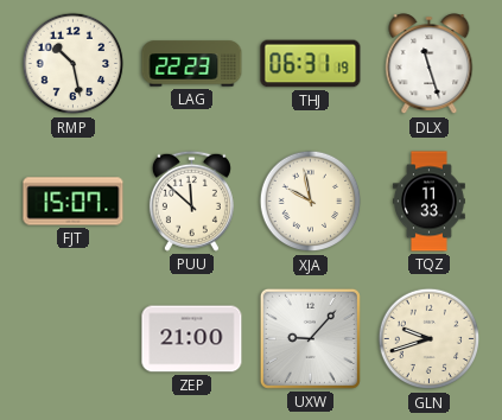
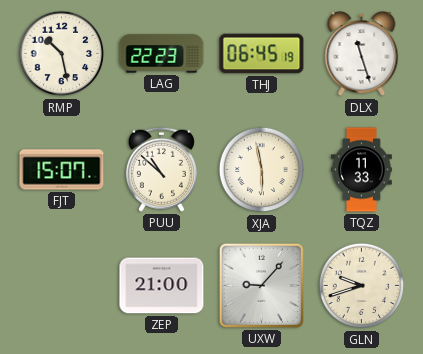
THJ: 06:31 -> 06:45
PUU: 11:52 -> 10:52
XJA: 9:58 -> 5:58
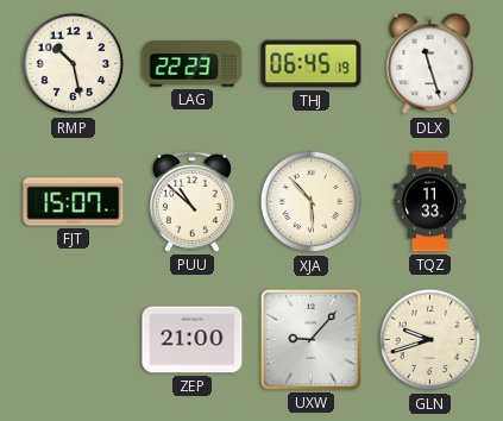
XJA: 5:58 -> 5:53
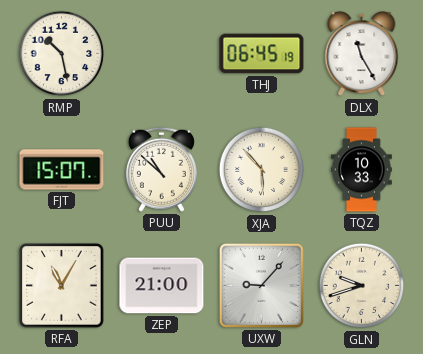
LAG: 22:23 -> none
DLX: 11:27 -> 11:25
TQZ: 11:33 -> 10:33
RFA: none -> 11:05
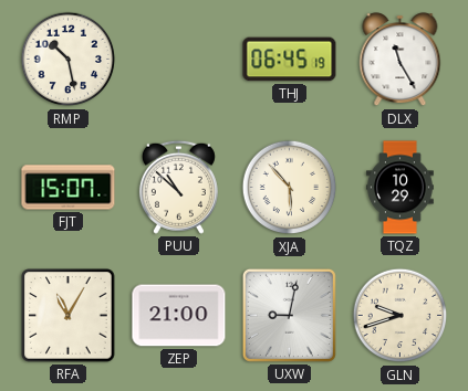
TQZ: 10:33 -> 10:29
UXW: 9:07 -> 9:02
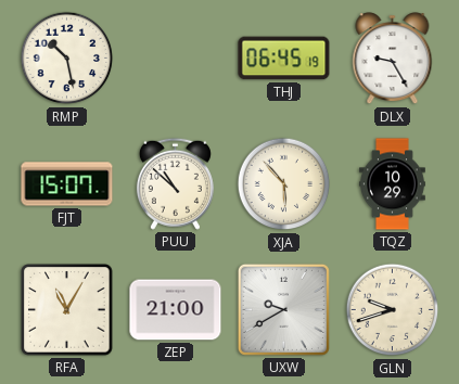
DLX: 11:25 -> 9:25
UXW: 9:02 -> 9:40
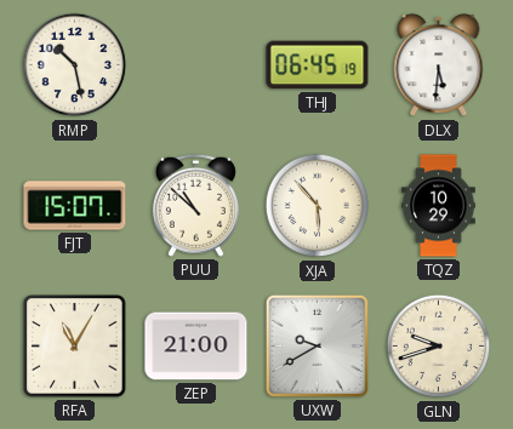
DLX: 9:25 -> 5:31
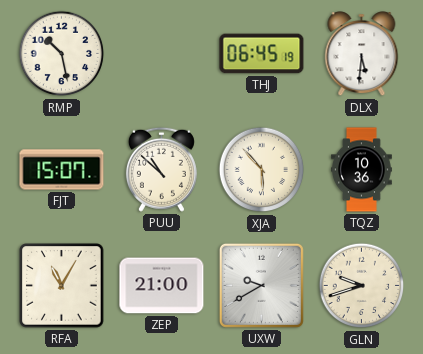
TQZ: 10:29 -> 10:36
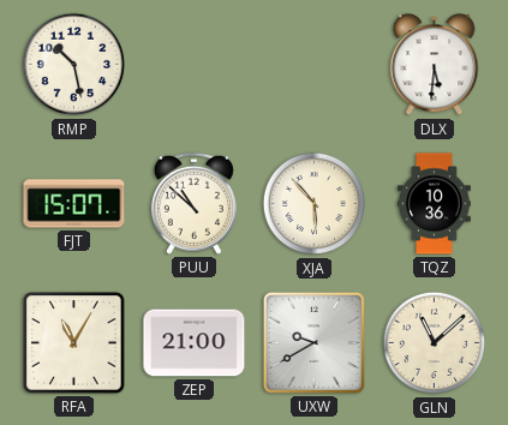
THJ: 06:45 -> none
GLN: 9:42 -> 11:08
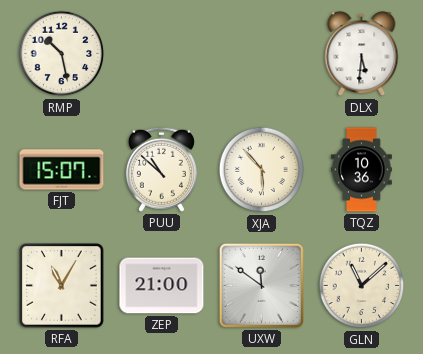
UXW: 9:40 -> 11:51
